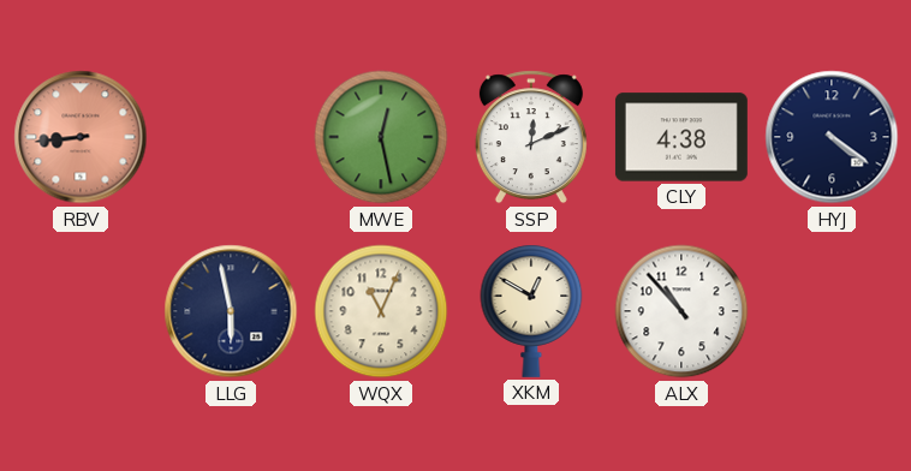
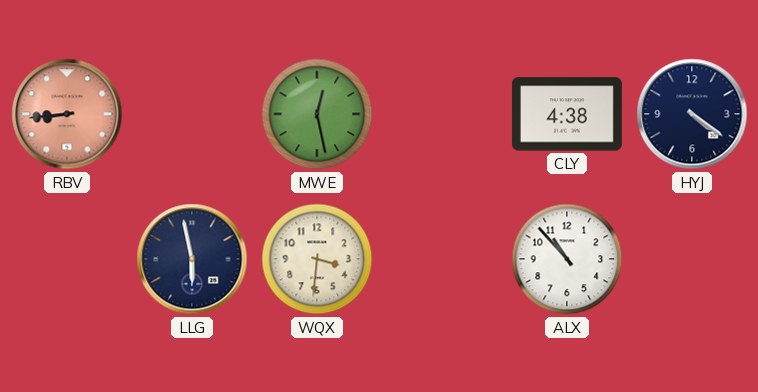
SSP: 12:11 -> none
WQX: 11:04 -> 3:31
XKM: 12:50 -> none
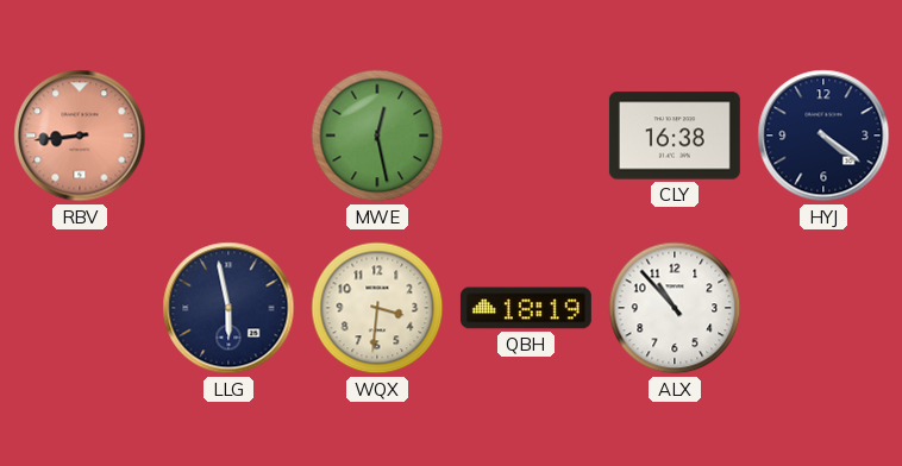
CLY: 4:38 -> 16:38
QBH: none -> 18:19
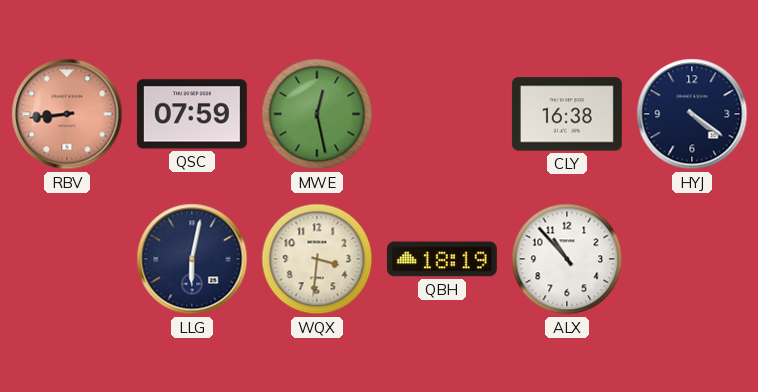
QSC: none -> 07:59
LLG: 5:58 -> 6:02
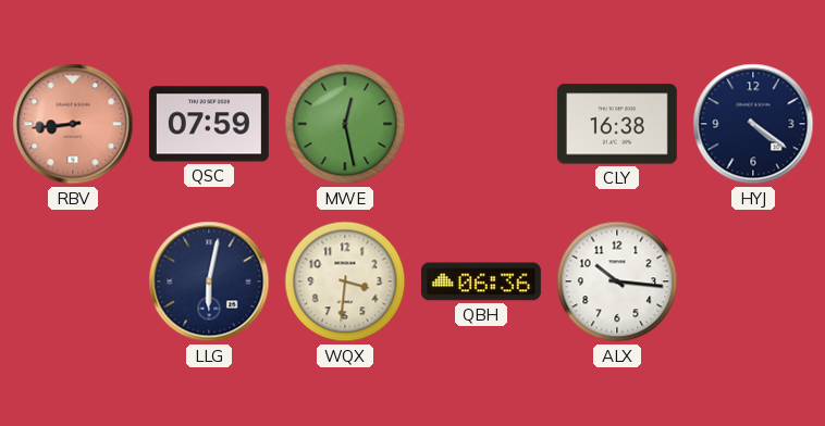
QBH: 18:19 -> 06:36
ALX: 10:53 -> 10:16
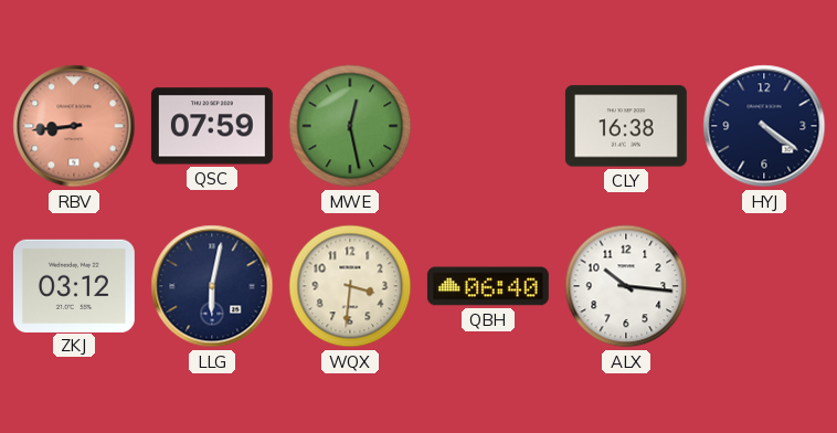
ZKJ: none -> 03:12
QBH: 06:36 -> 06:40
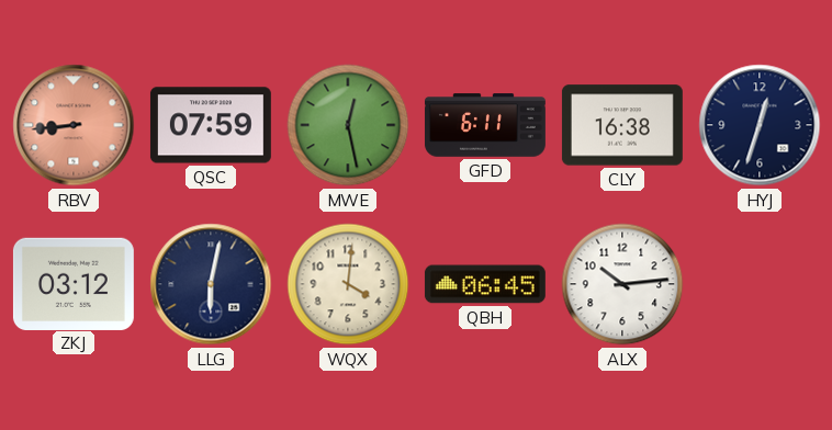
GFD: none -> 6:11
HYJ: 4:21 -> 12:33
WQX: 3:31 -> 4:01
QBH: 06:40 -> 06:45
ALX: 10:16 -> 10:14
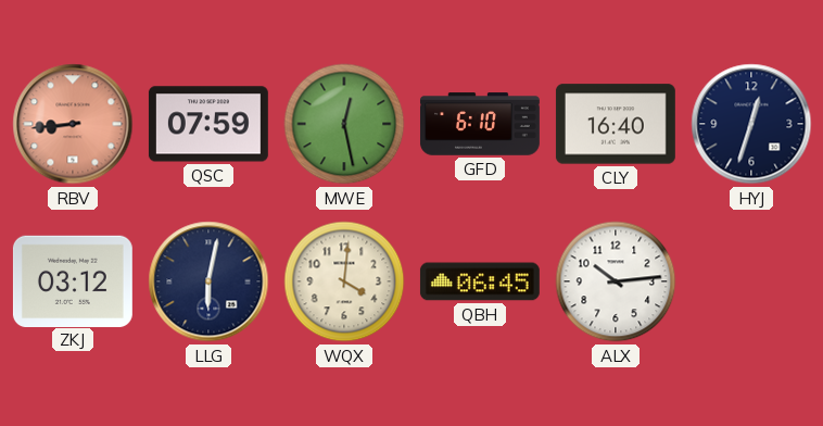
GFD: 6:11 -> 6:10
CLY: 16:38 -> 16:40
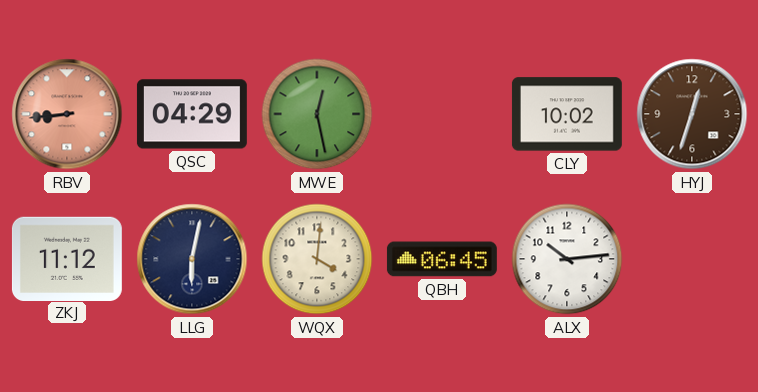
QSC: 07:59 -> 04:29
GFD: 6:10 -> none
CLY: 16:40 -> 10:02
HYJ dial: navy -> brown
ZKJ: 03:12 -> 11:12
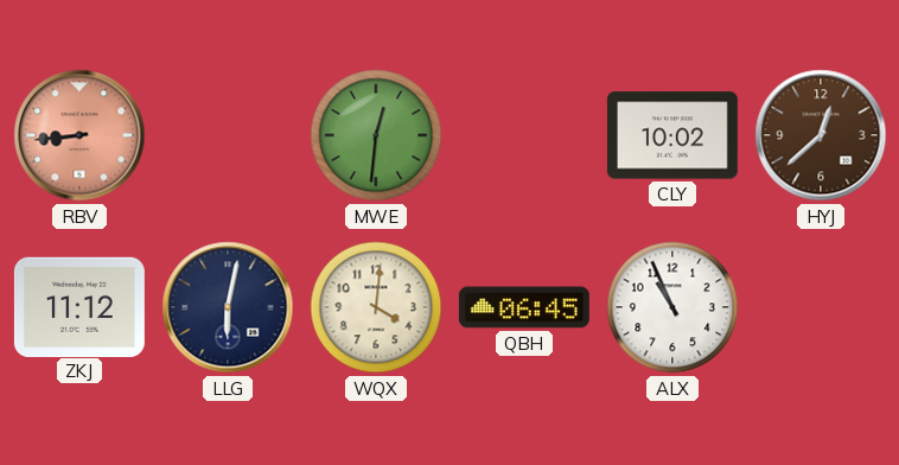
QSC: 04:29 -> none
MWE: 12:28 -> 12:31
HYJ: 12:33 -> 12:38
ALX: 10:14 -> 10:56
